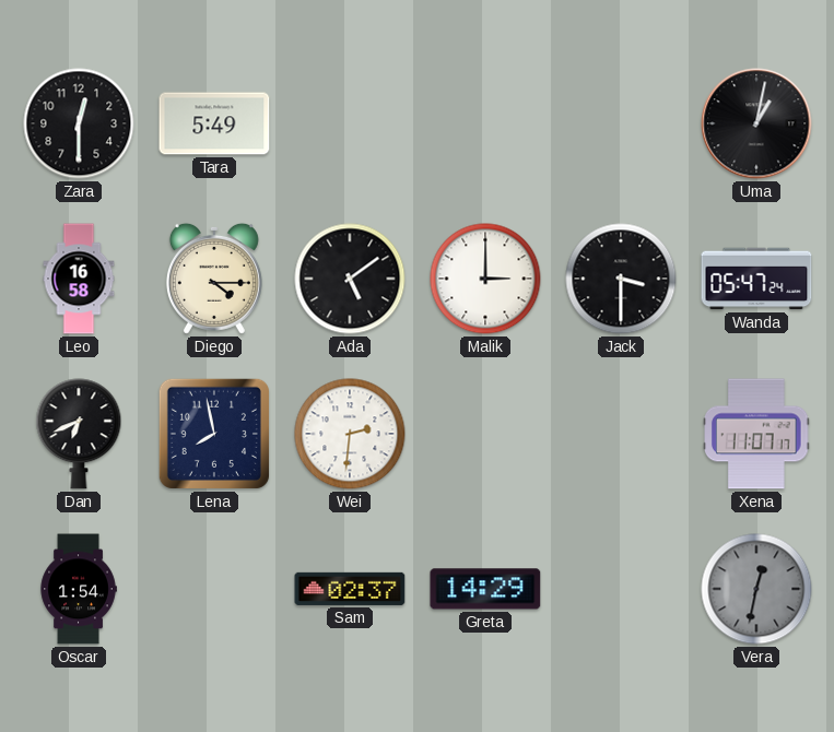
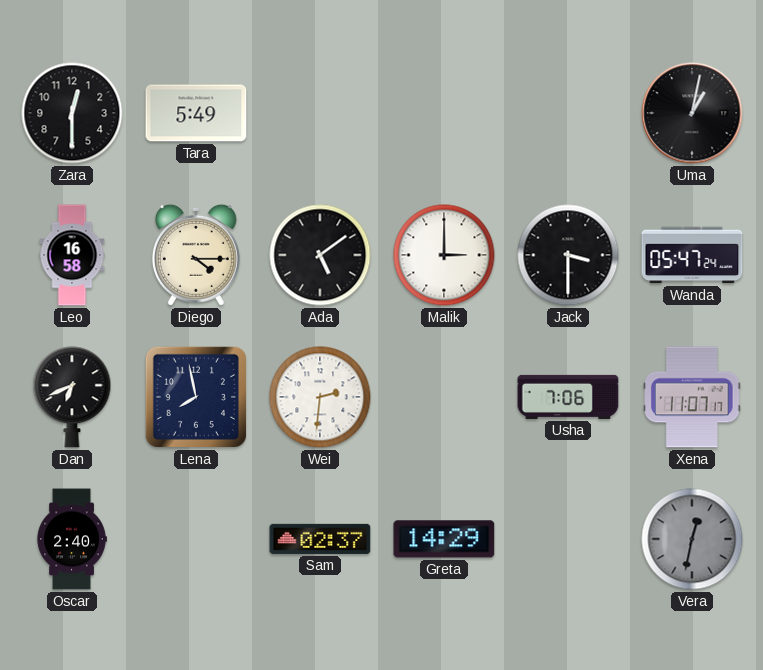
Usha: none -> 7:06
Oscar: 1:54 -> 2:40
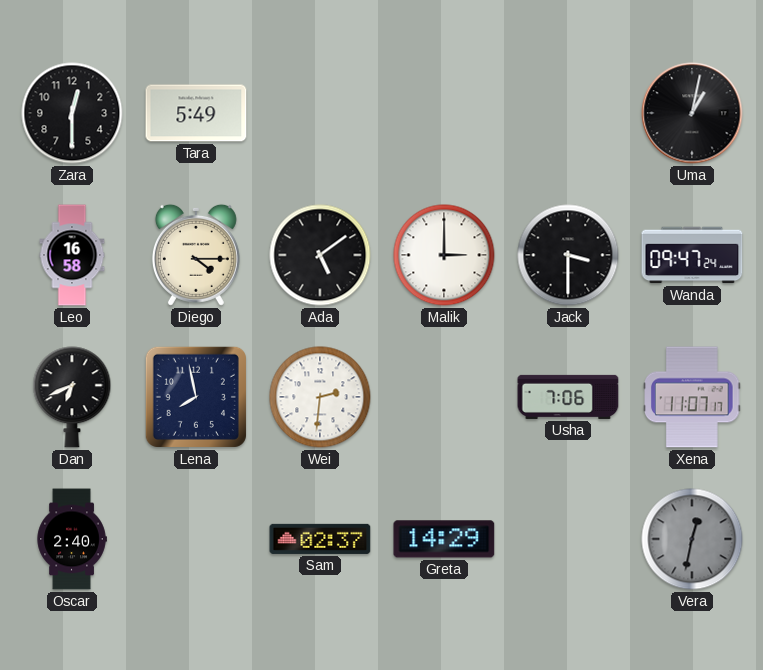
Wanda: 05:47 -> 09:47
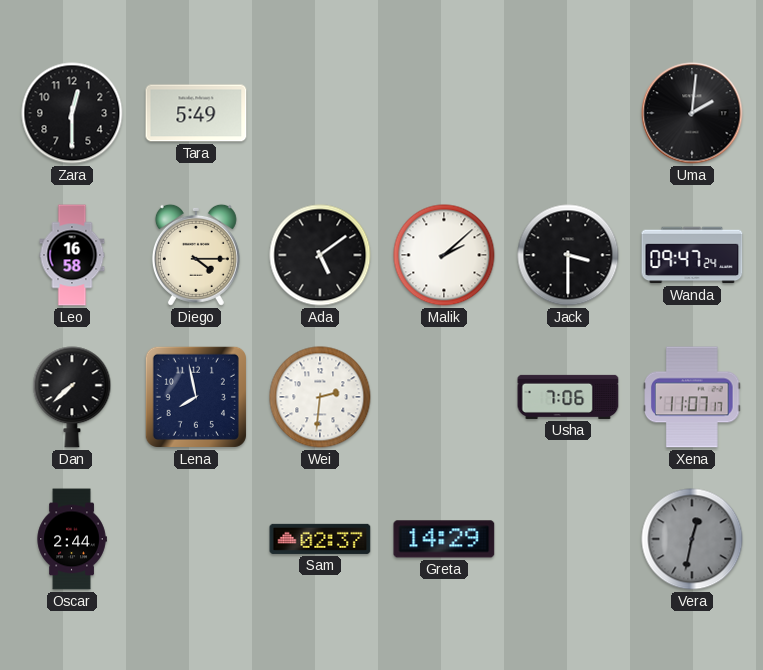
Uma: 1:02 -> 2:01
Malik: 3:00 -> 2:08
Dan: 6:41 -> 7:38
Oscar: 2:40 -> 2:44
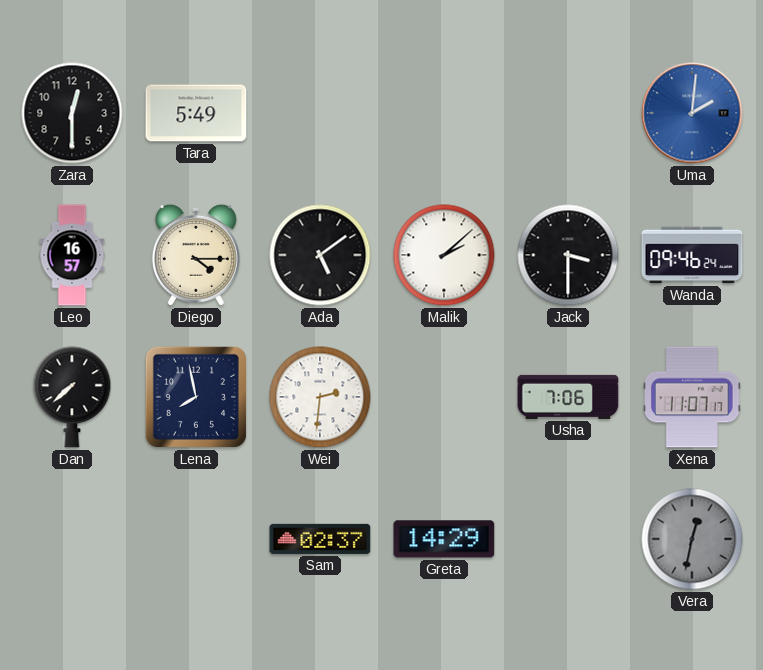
Uma dial: black -> blue
Leo: 16:58 -> 16:57
Wanda: 09:47 -> 09:46
Oscar: 2:44 -> none
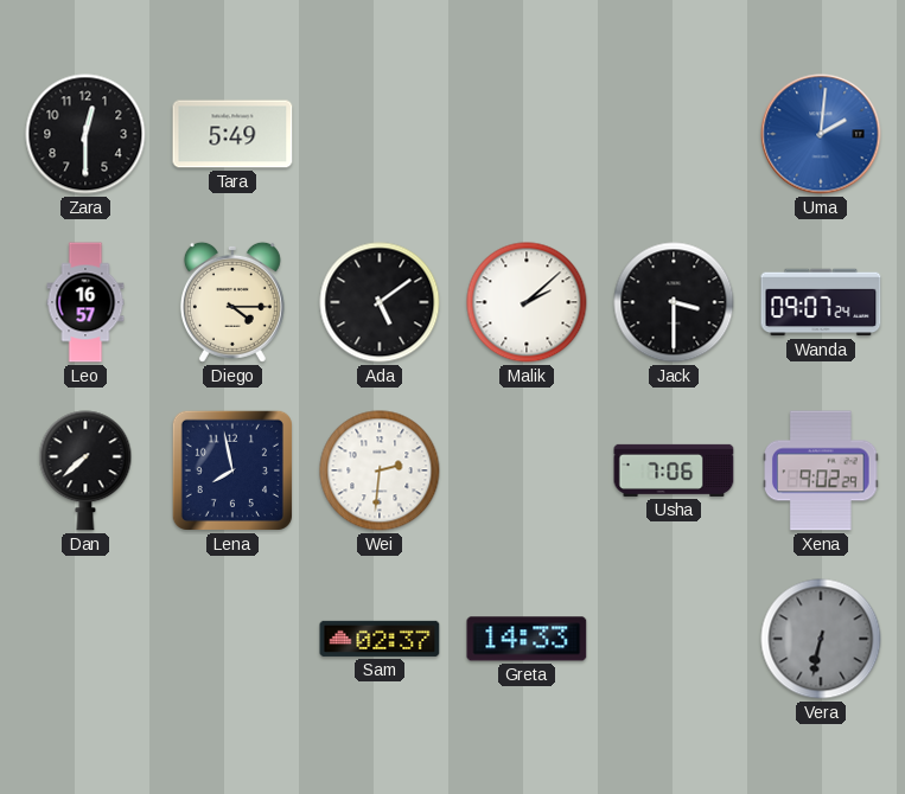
Wanda: 09:46 -> 09:07
Xena: 11:07 -> 9:02
Greta: 14:29 -> 14:33
Vera: 12:32 -> 6:32
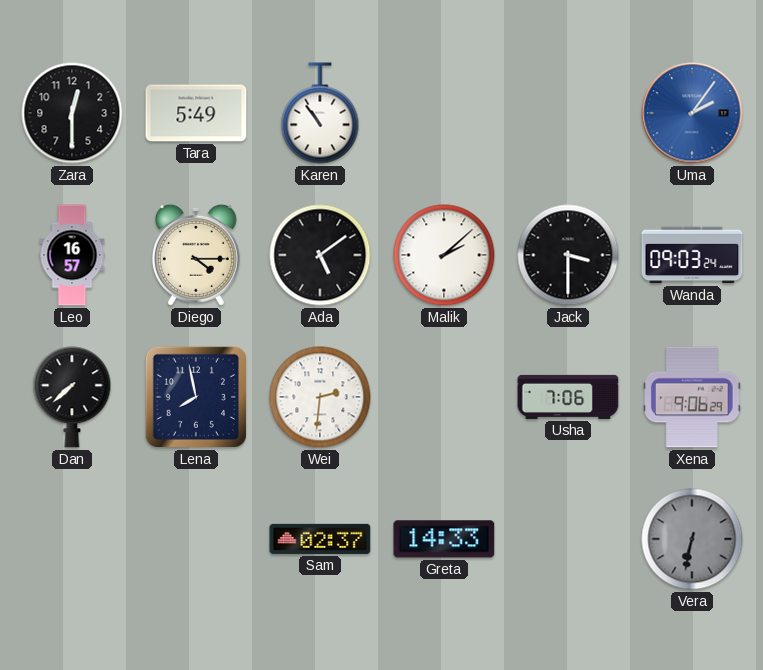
Karen: none -> 10:54
Uma: 2:01 -> 2:06
Wanda: 09:07 -> 09:03
Xena: 9:02 -> 9:06
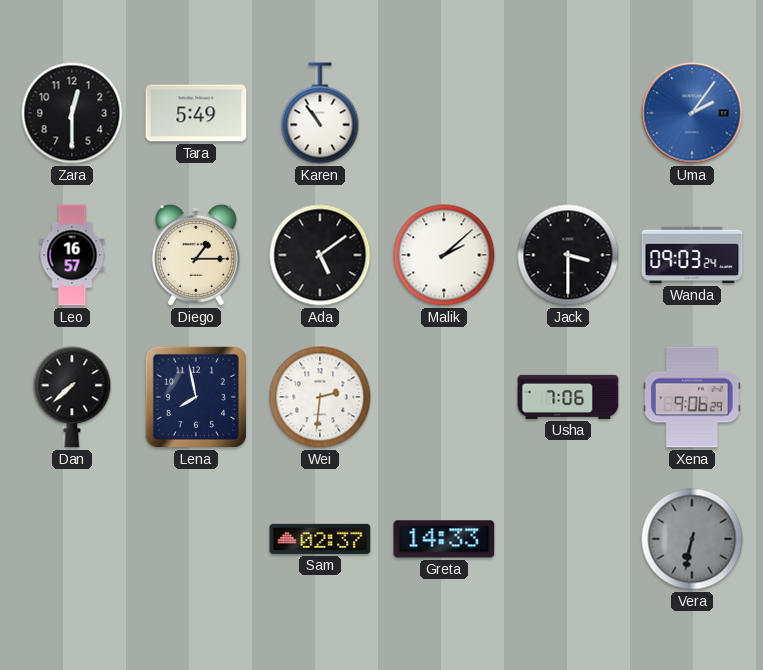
Diego: 4:15 -> 1:15
